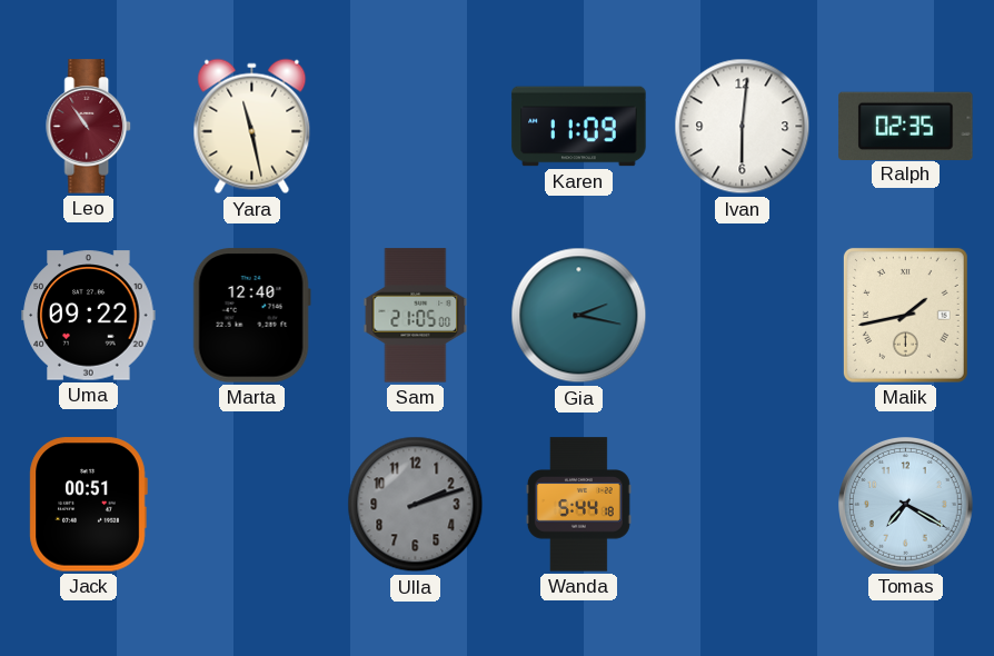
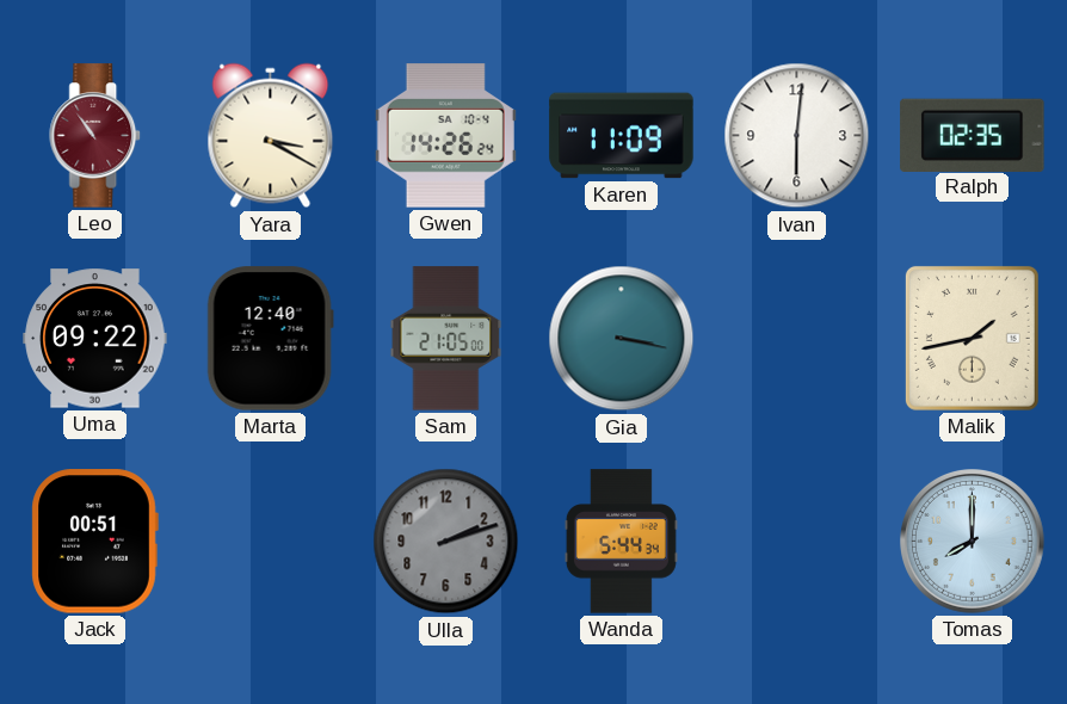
Yara: 11:28 -> 3:20
Gwen: none -> 14:26
Gia: 2:17 -> 3:17
Wanda: 5:44:18 -> 5:44:34
Tomas: 7:20 -> 8:00
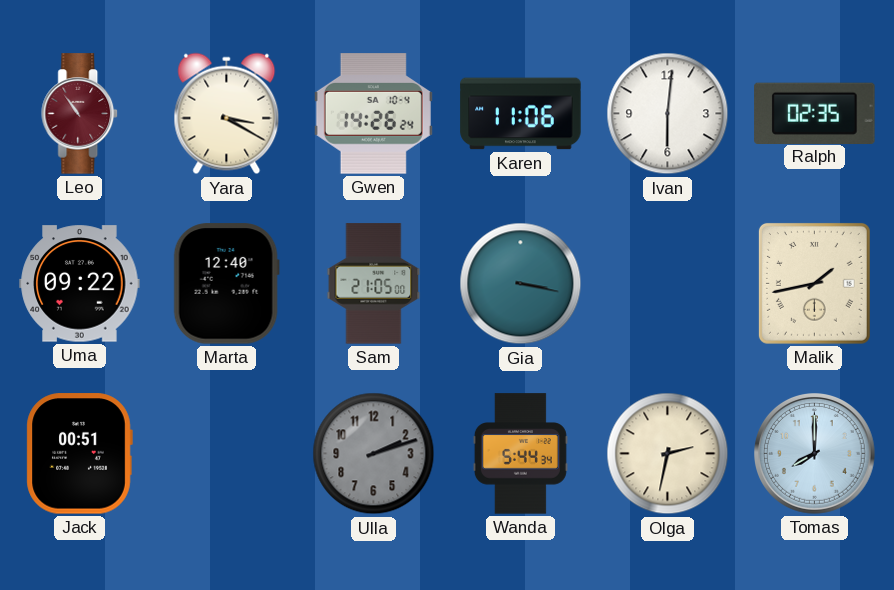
Karen: 11:09 -> 11:06
Olga: none -> 2:32
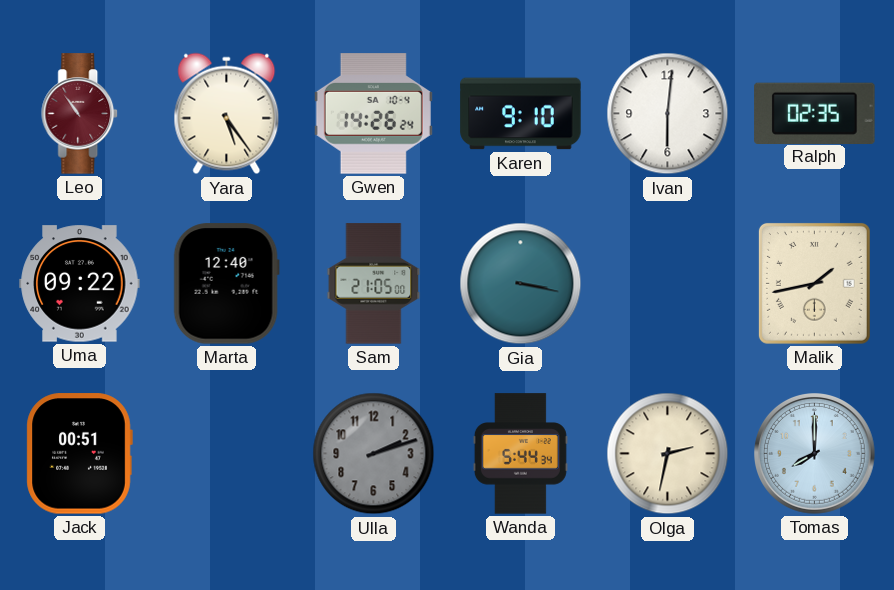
Yara: 3:20 -> 5:24
Karen: 11:06 -> 9:10
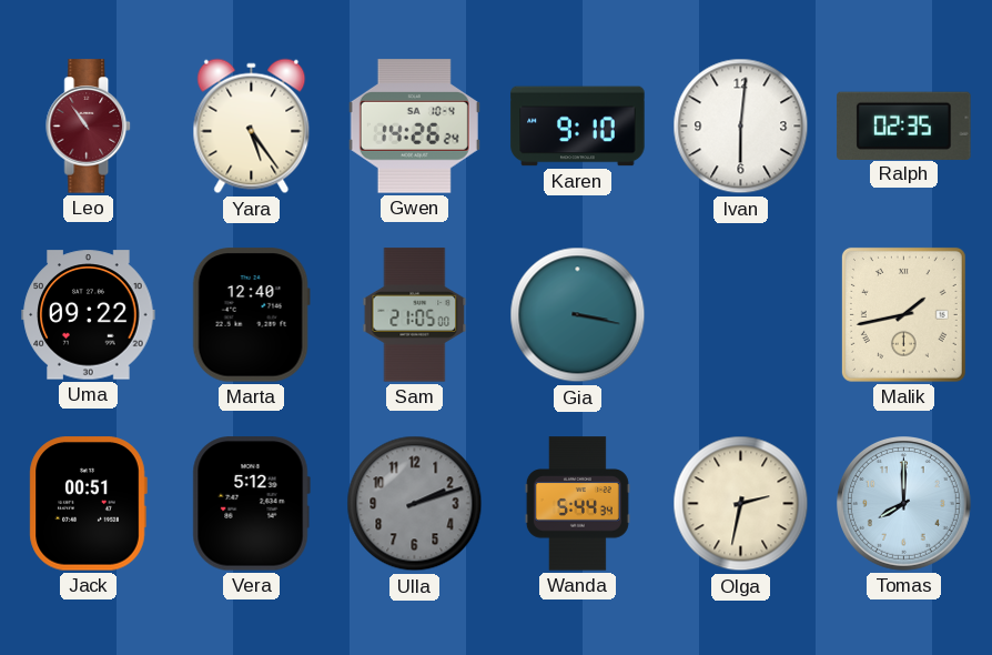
Vera: none -> 5:12
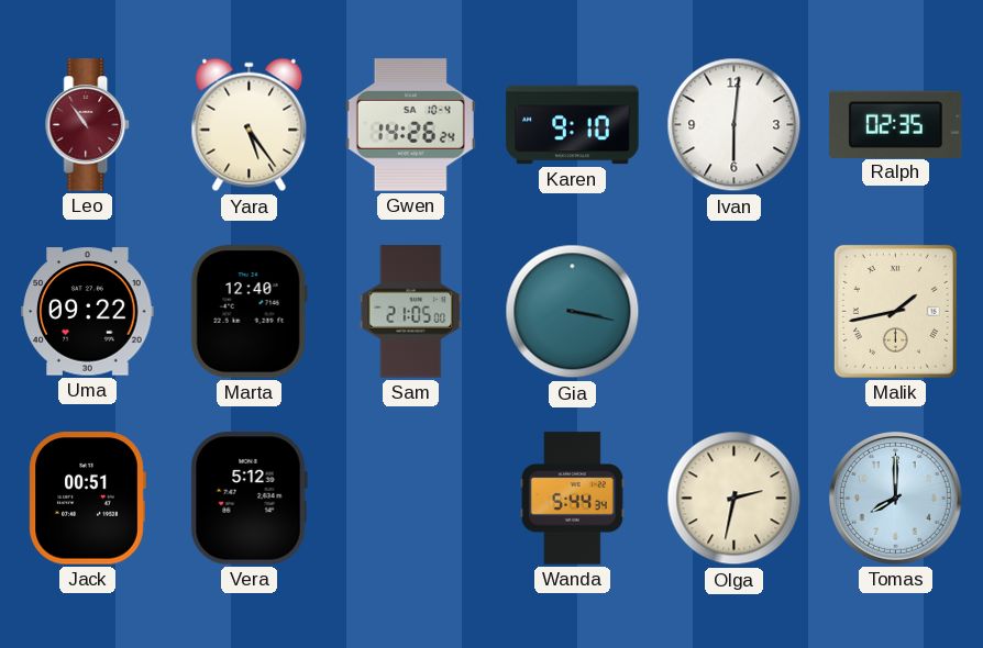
Ulla: 2:12 -> none
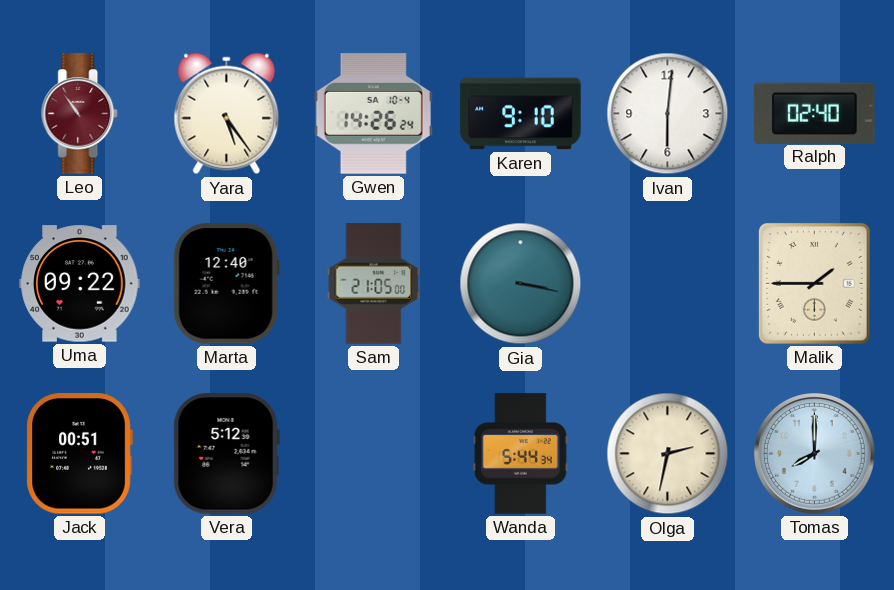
Ralph: 02:35 -> 02:40
Malik: 1:43 -> 1:45
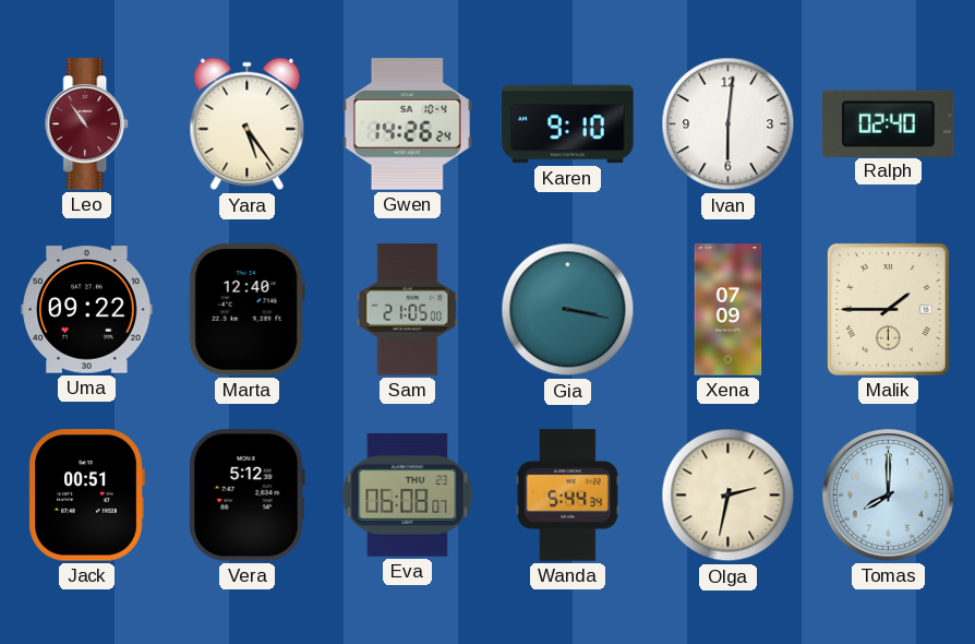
Xena: none -> 07:09
Eva: none -> 06:08
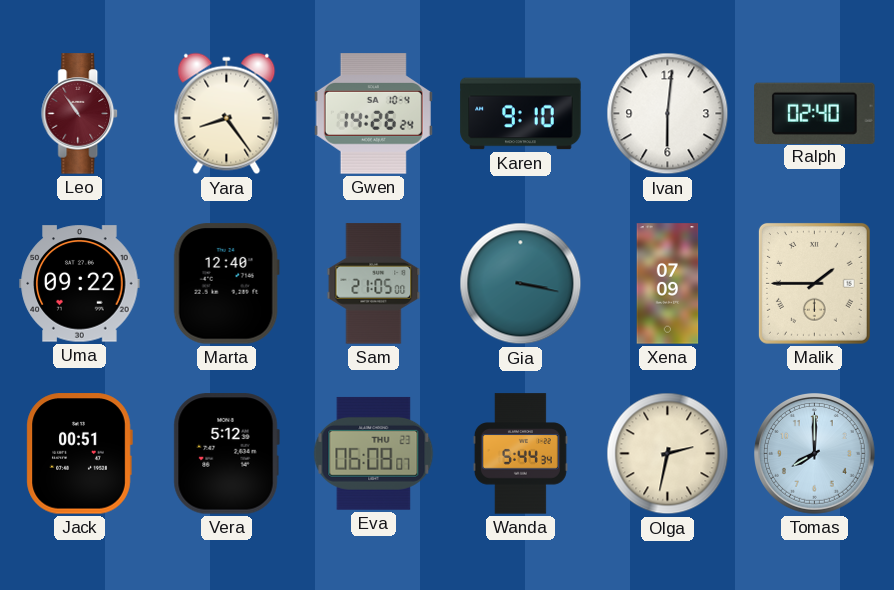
Yara: 5:24 -> 8:24
